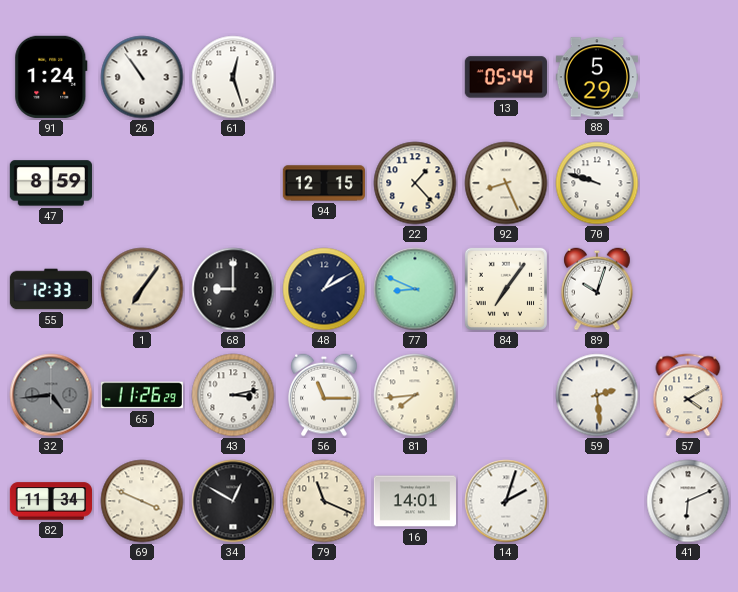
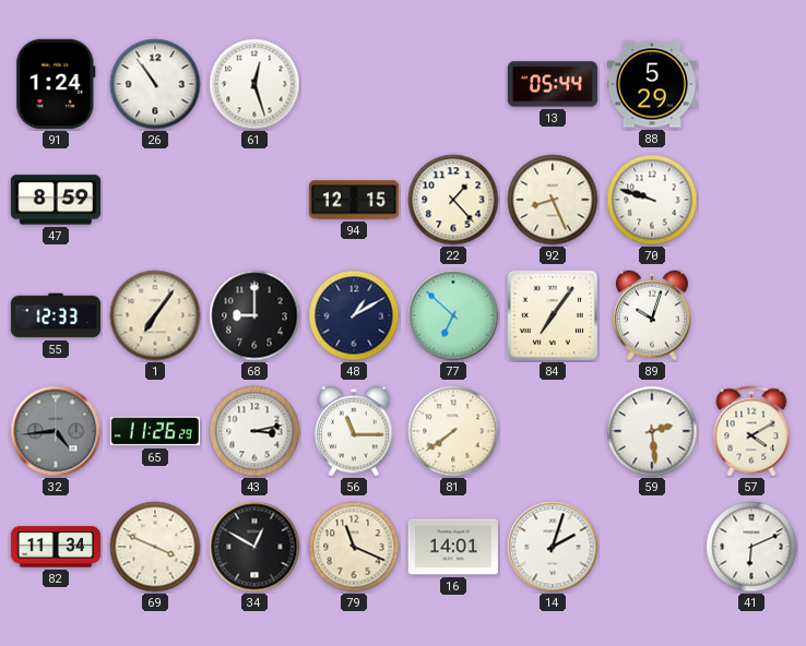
77: 8:49 -> 6:52
81: 7:44 -> 7:39
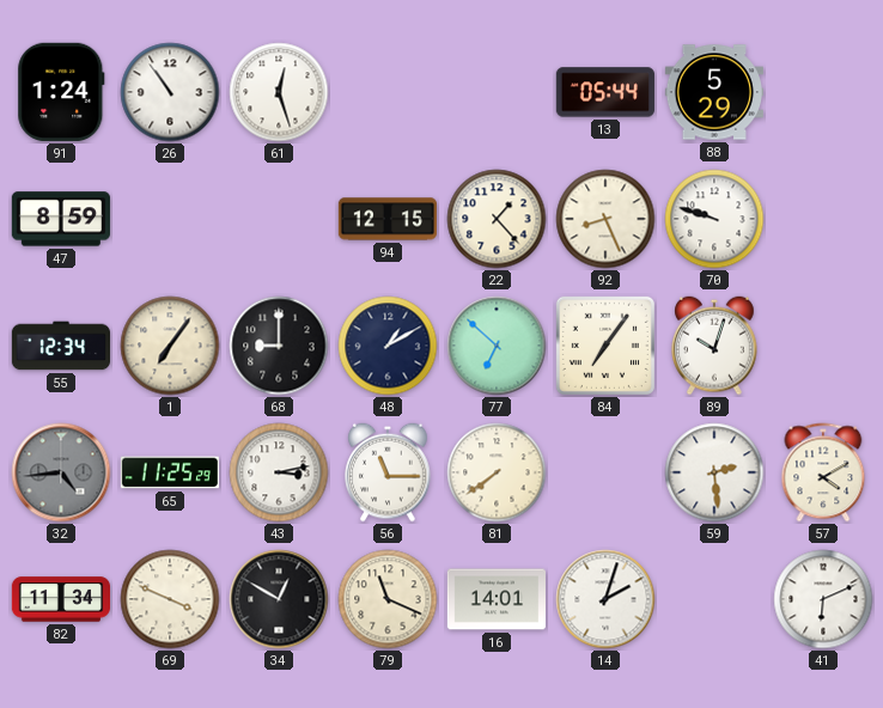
55: 12:33 -> 12:34
65: 11:26 -> 11:25
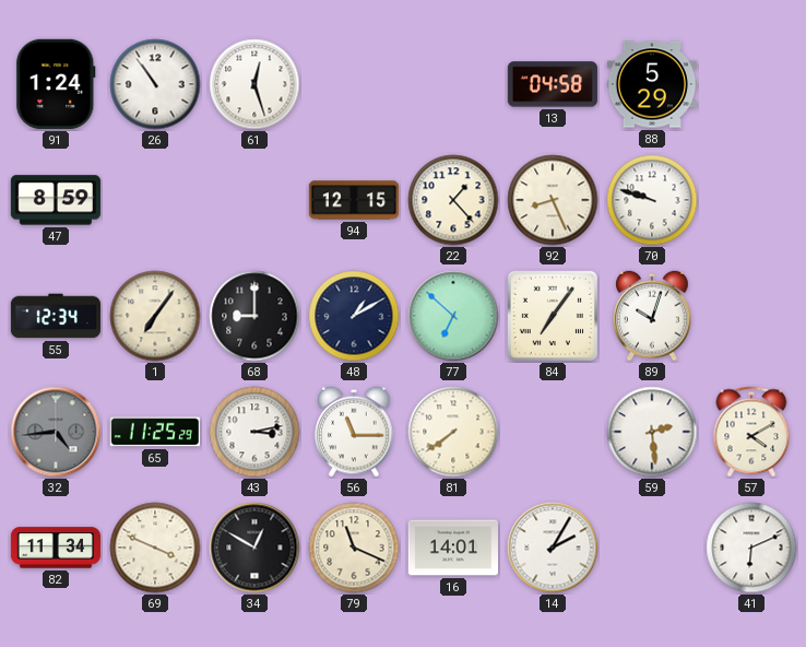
13: 05:44 -> 04:58
14: 2:03 -> 2:05
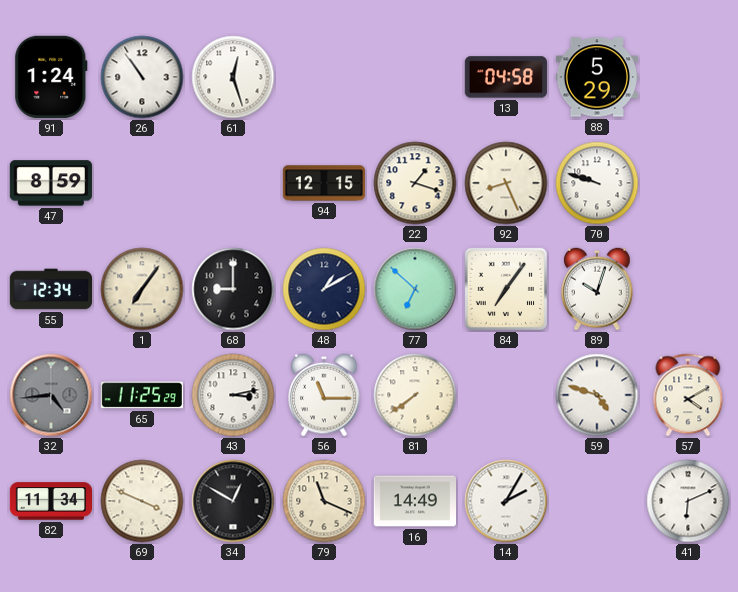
22: 1:23 -> 1:18
59: 2:29 -> 4:48
16: 14:01 -> 14:49
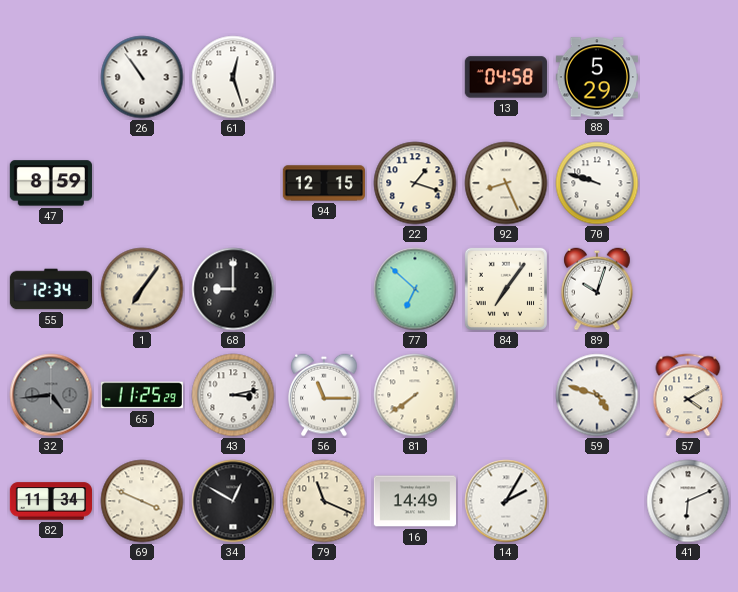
91: 1:24 -> none
48: 1:10 -> none
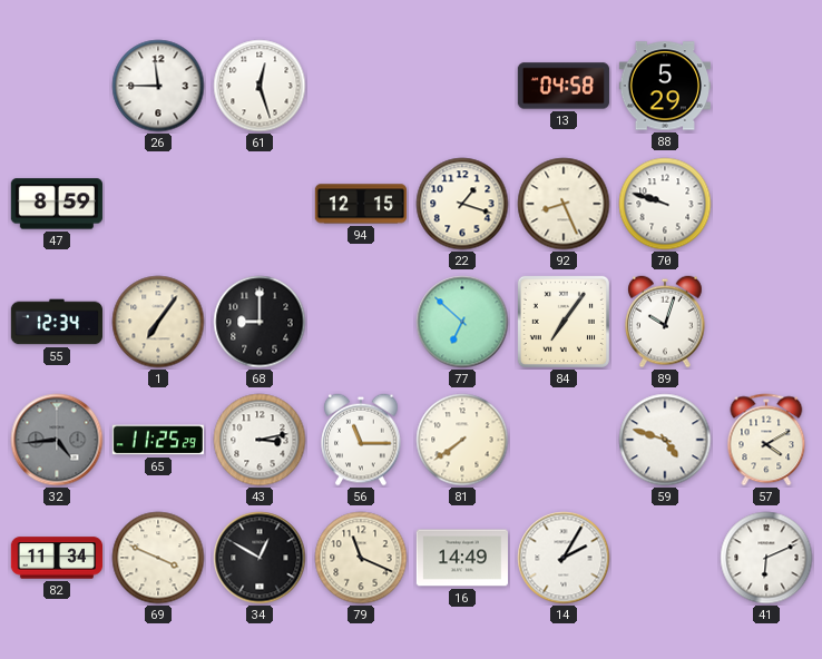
26: 10:54 -> 11:45
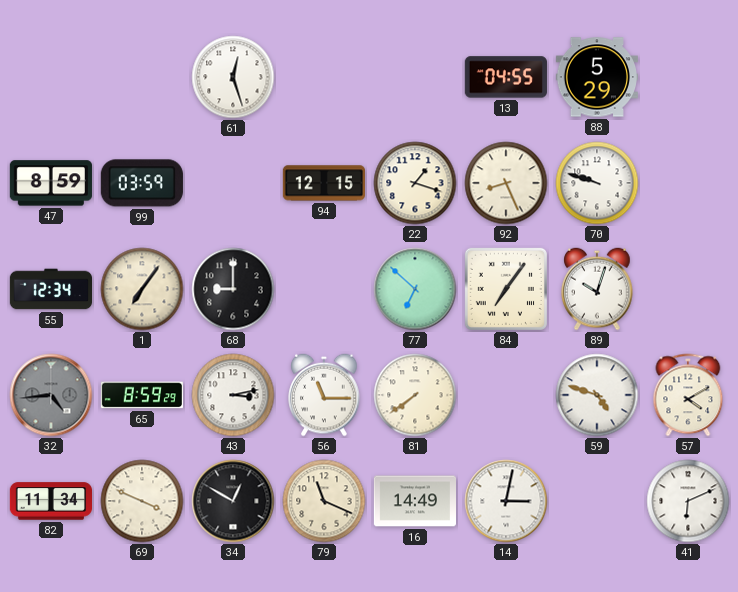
26: 11:45 -> none
13: 04:58 -> 04:55
99: none -> 03:59
65: 11:25 -> 8:59
14: 2:05 -> 3:02
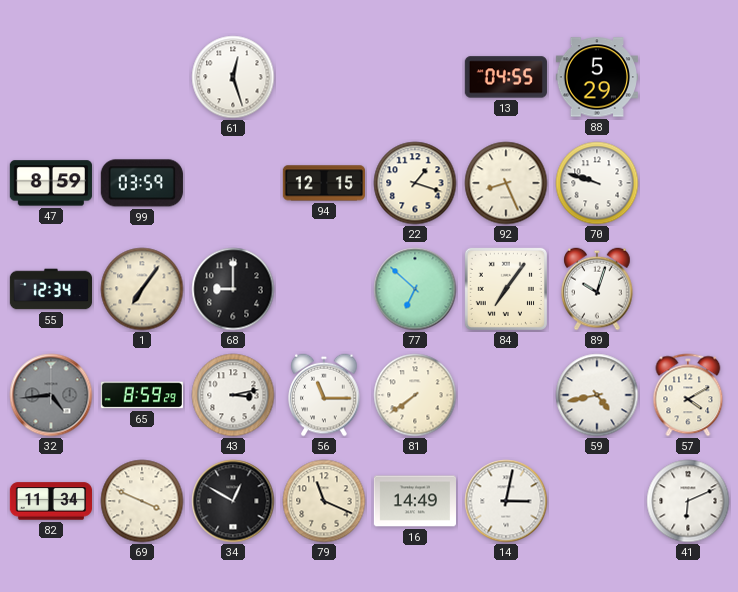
59: 4:48 -> 4:43
